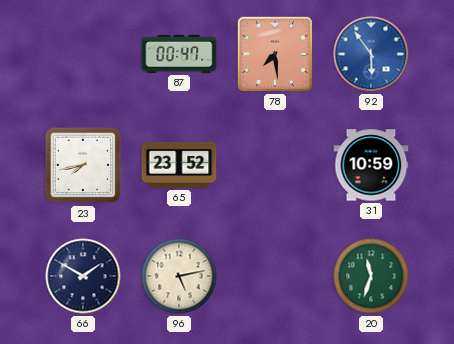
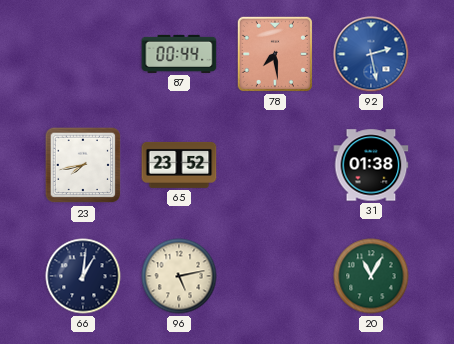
87: 00:47 -> 00:44
92: 5:54 -> 2:28
31: 10:59 -> 01:38
66: 1:50 -> 1:01
20: 11:33 -> 11:05
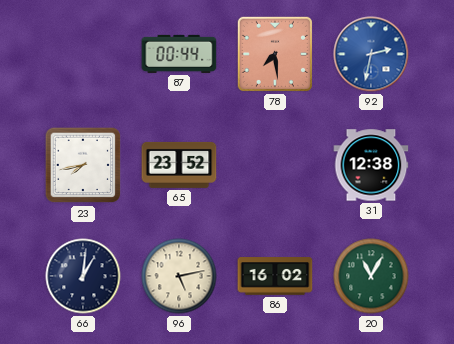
92: 2:28 -> 2:32
31: 01:38 -> 12:38
86: none -> 16:02
